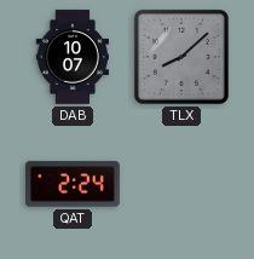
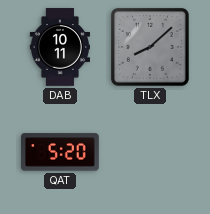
DAB: 10:07 -> 10:11
QAT: 2:24 -> 5:20
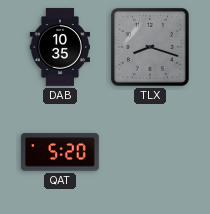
DAB: 10:11 -> 10:35
TLX: 8:08 -> 8:18
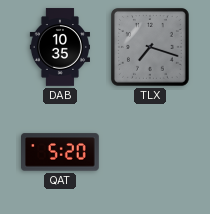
TLX: 8:18 -> 7:18
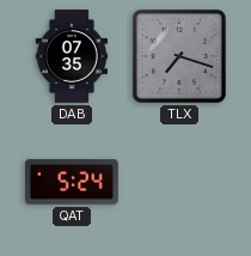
DAB: 10:35 -> 07:35
QAT: 5:20 -> 5:24
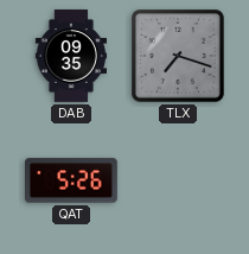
DAB: 07:35 -> 09:35
QAT: 5:24 -> 5:26
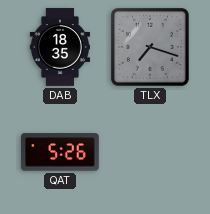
DAB: 09:35 -> 18:35
